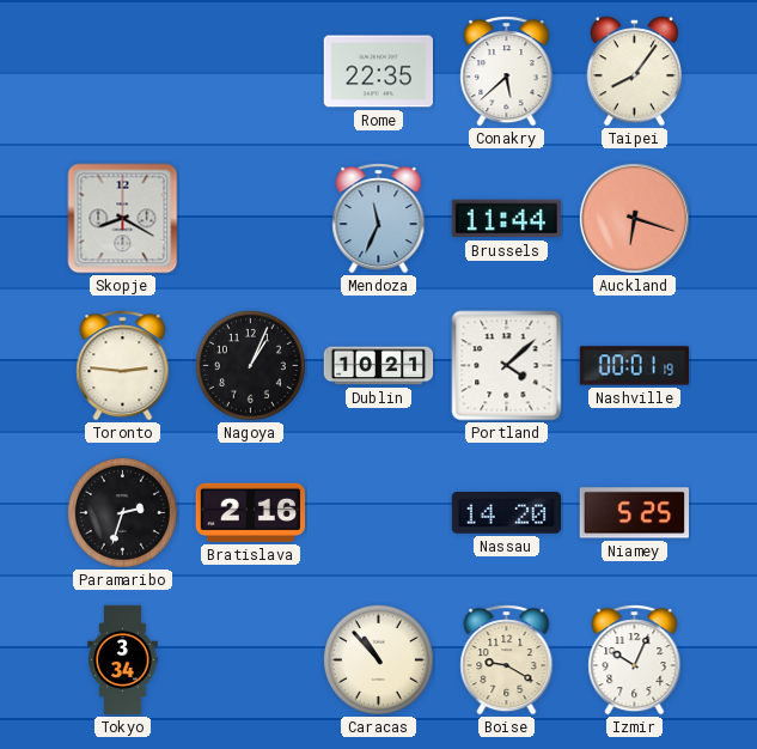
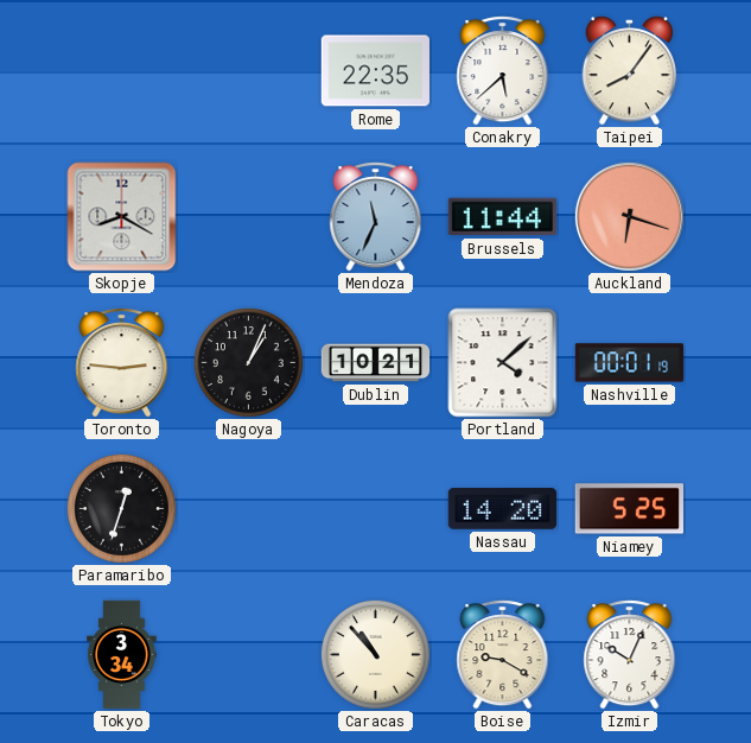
Paramaribo: 2:33 -> 12:33
Bratislava: 2:16 -> none
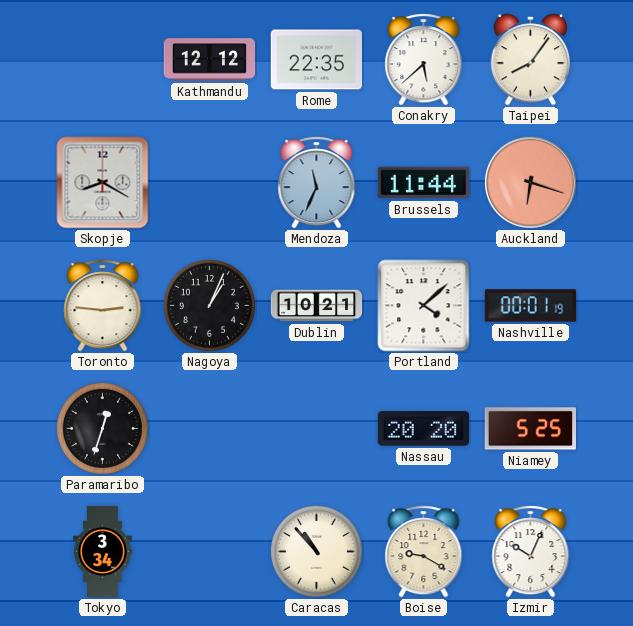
Kathmandu: none -> 12:12
Nassau: 14:20 -> 20:20
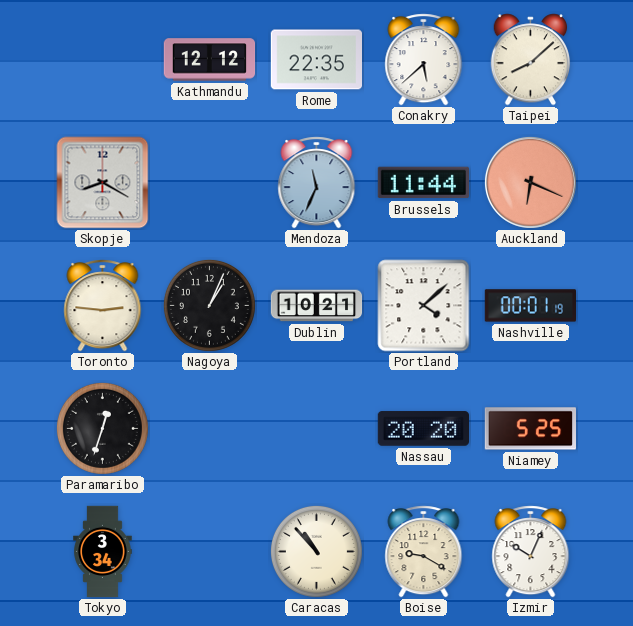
Taipei: 8:06 -> 8:08
Auckland: 6:18 -> 6:19
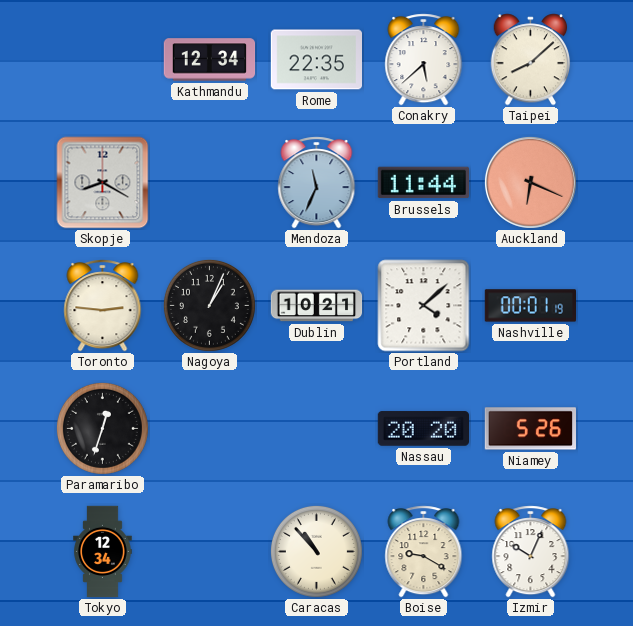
Kathmandu: 12:12 -> 12:34
Niamey: 5:25 -> 5:26
Tokyo: 3:34 -> 12:34
